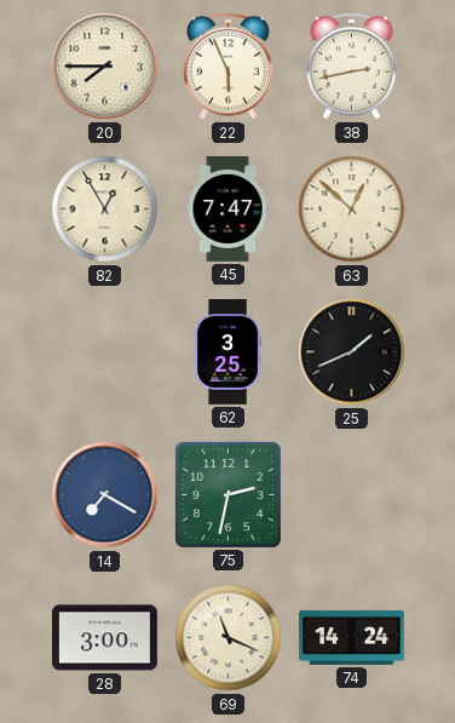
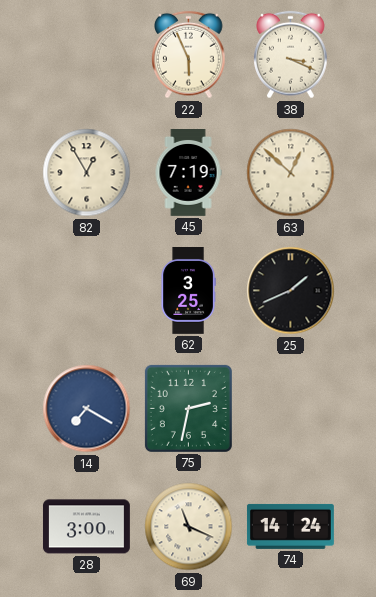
20: 7:45 -> none
38: 2:43 -> 3:19
45: 7:47 -> 7:19
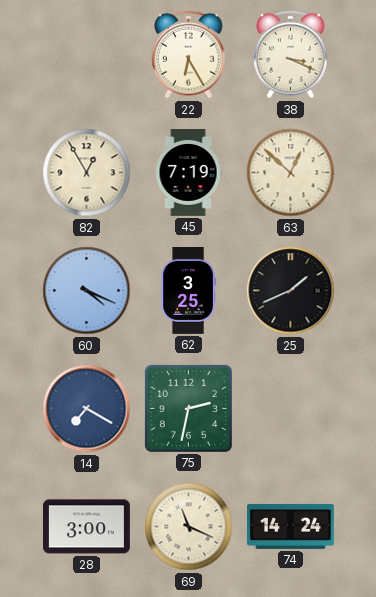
22: 5:56 -> 6:25
60: none -> 4:19
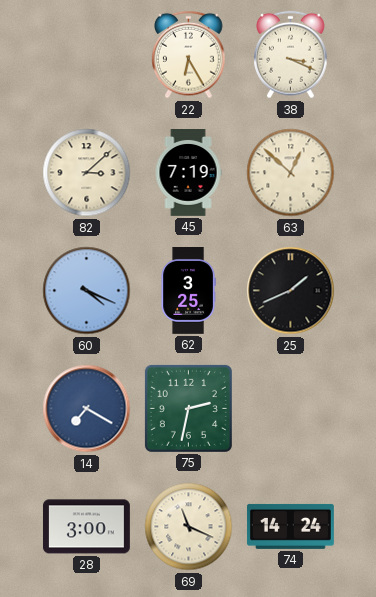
82: 12:55 -> 3:08
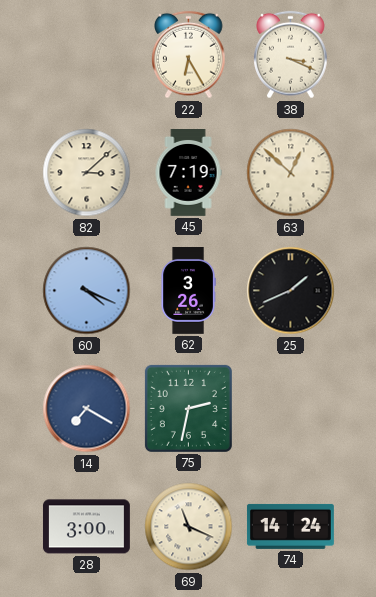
62: 3:25 -> 3:26
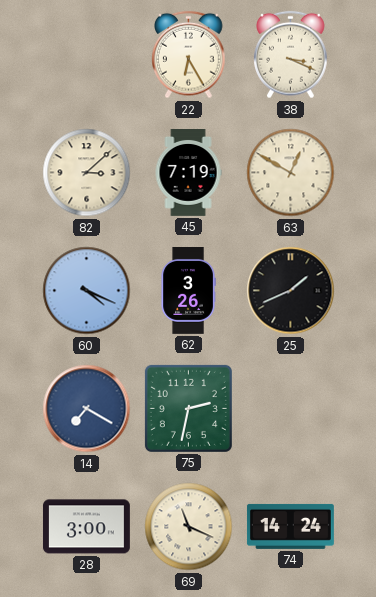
63: 12:52 -> 12:50
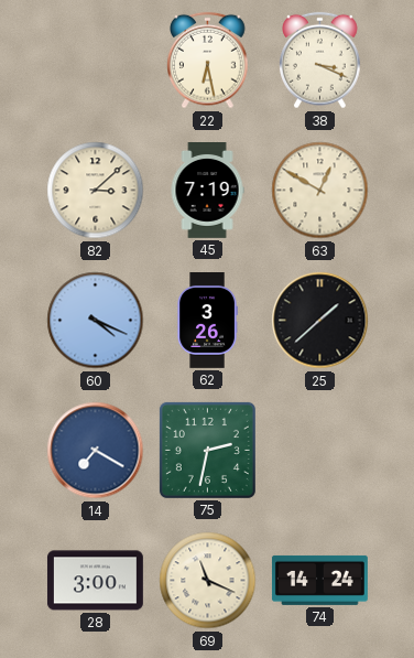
22: 6:25 -> 6:28
25: 1:41 -> 1:38
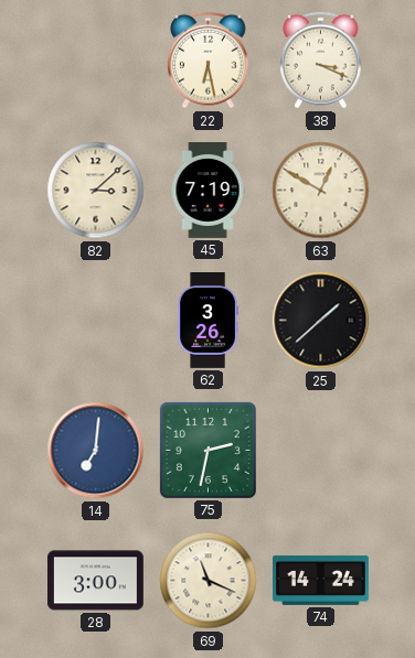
60: 4:19 -> none
14: 7:20 -> 7:01
